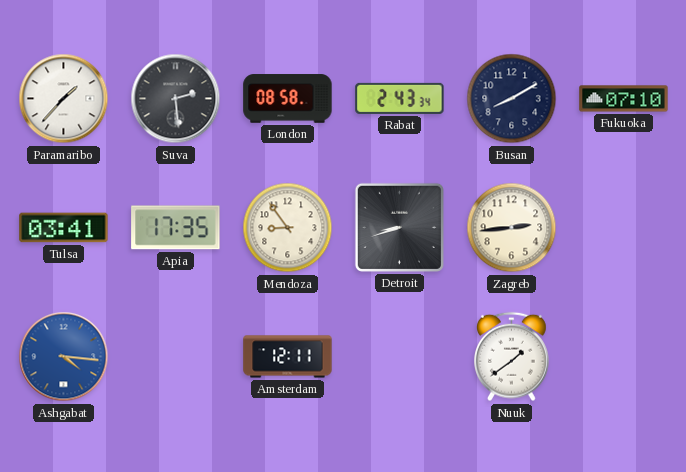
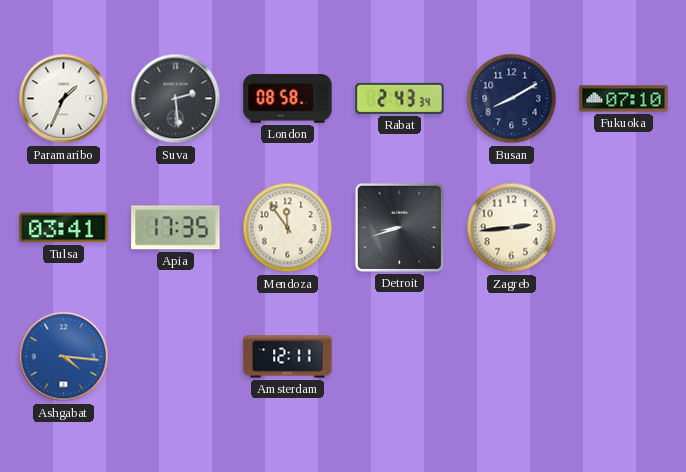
Paramaribo: 1:37 -> 1:34
Mendoza: 8:54 -> 11:54
Nuuk: 1:39 -> none
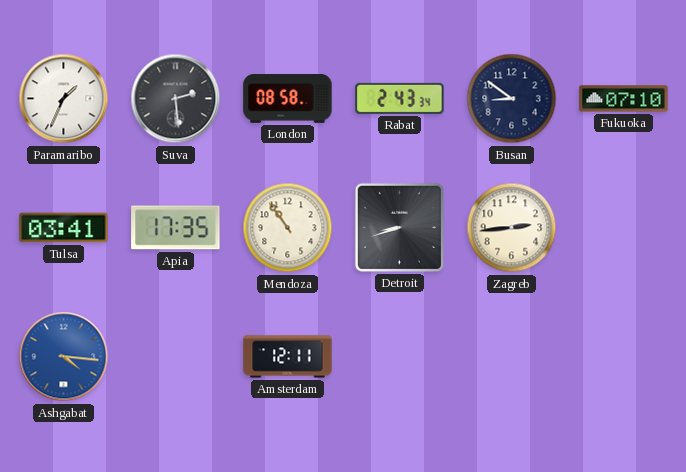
Busan: 8:10 -> 8:51
Mendoza: 11:54 -> 10:54
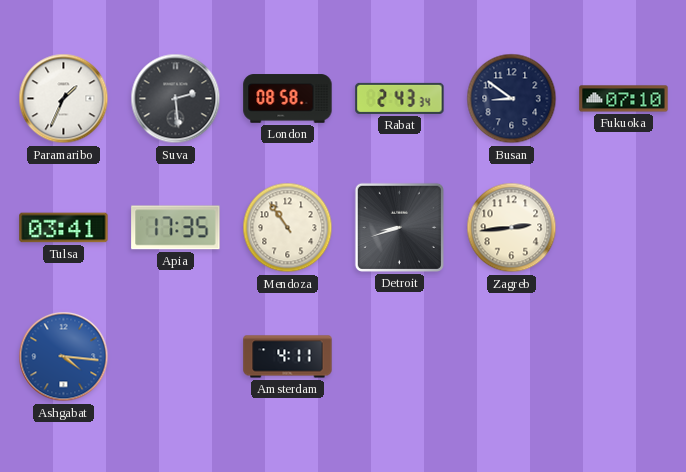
Amsterdam: 12:11 -> 4:11
